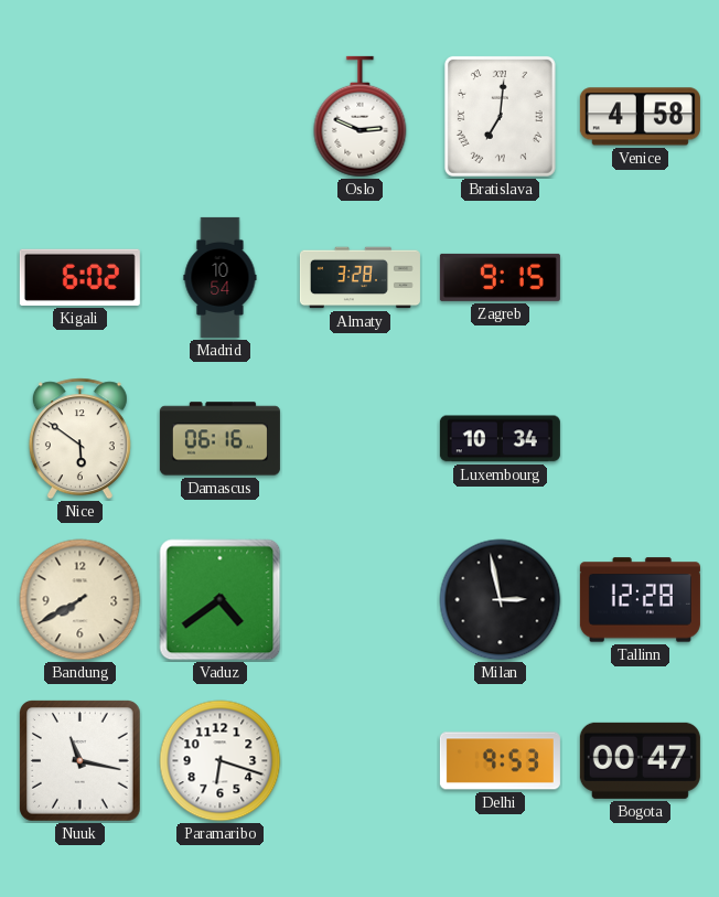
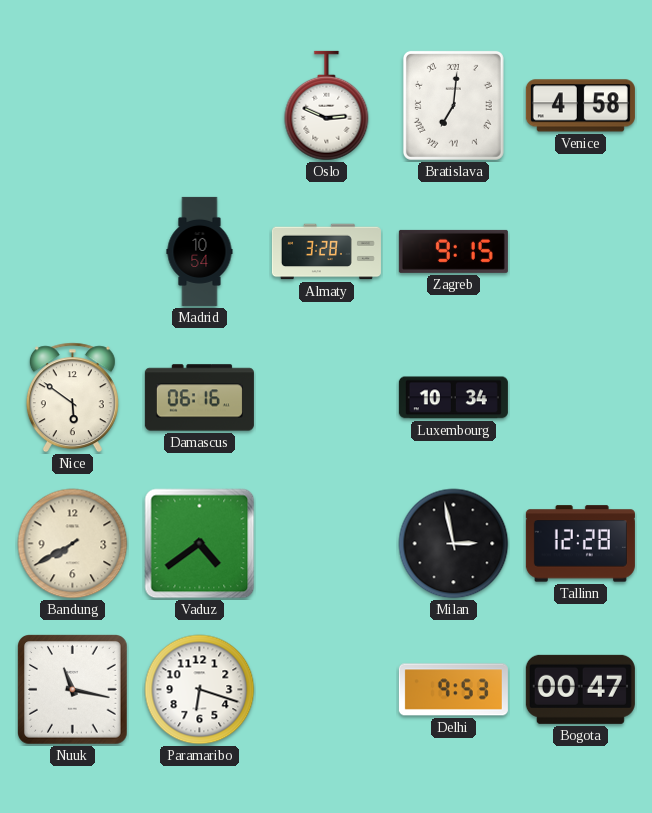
Kigali: 6:02 -> none
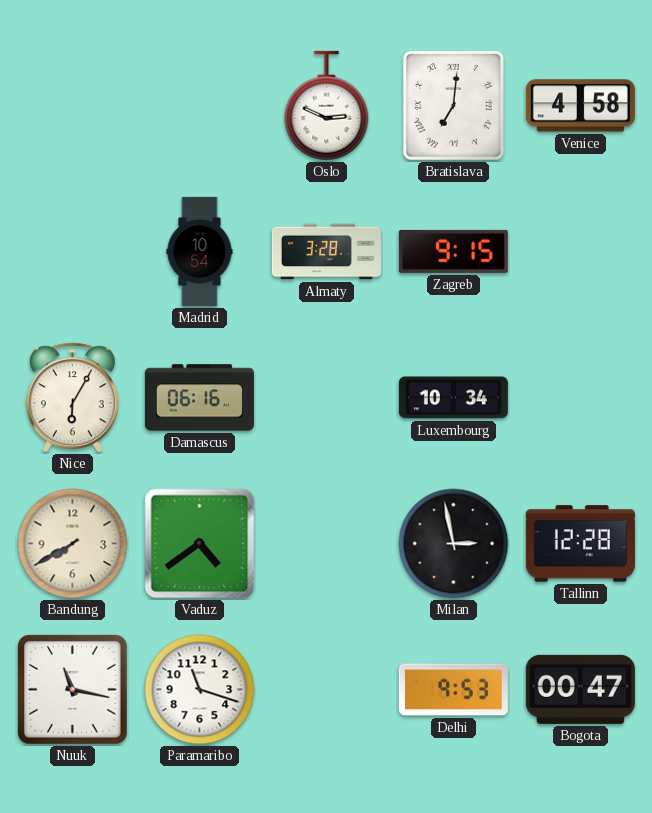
Nice: 5:51 -> 6:05
Paramaribo: 6:18 -> 11:18
